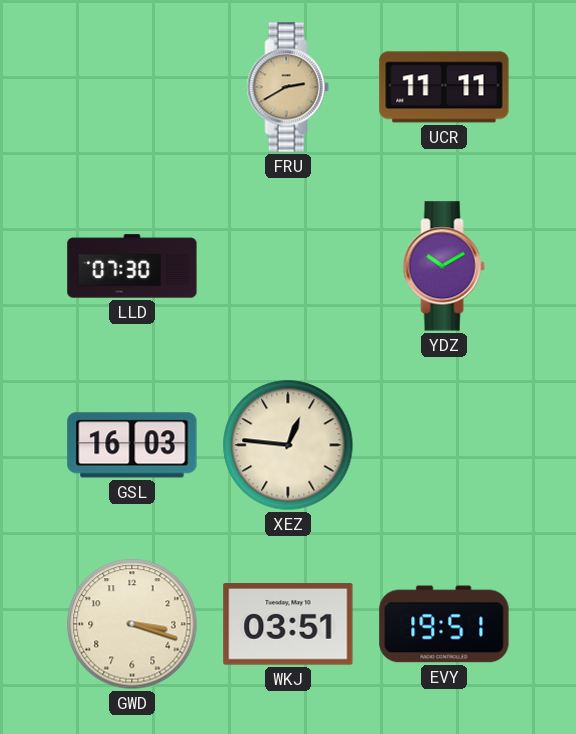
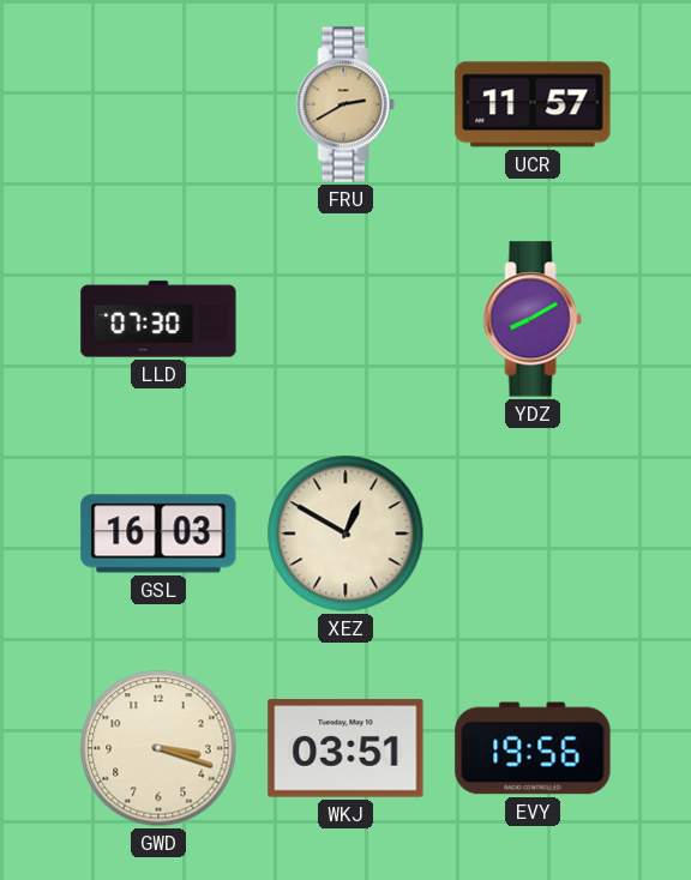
UCR: 11:11 -> 11:57
YDZ: 10:10 -> 8:10
XEZ: 12:46 -> 12:50
EVY: 19:51 -> 19:56
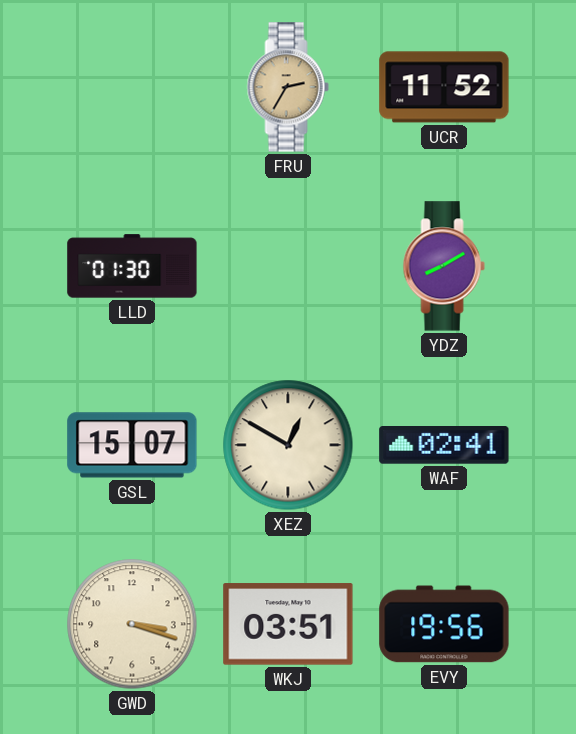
FRU: 2:40 -> 2:35
UCR: 11:57 -> 11:52
LLD: 07:30 -> 01:30
GSL: 16:03 -> 15:07
WAF: none -> 02:41
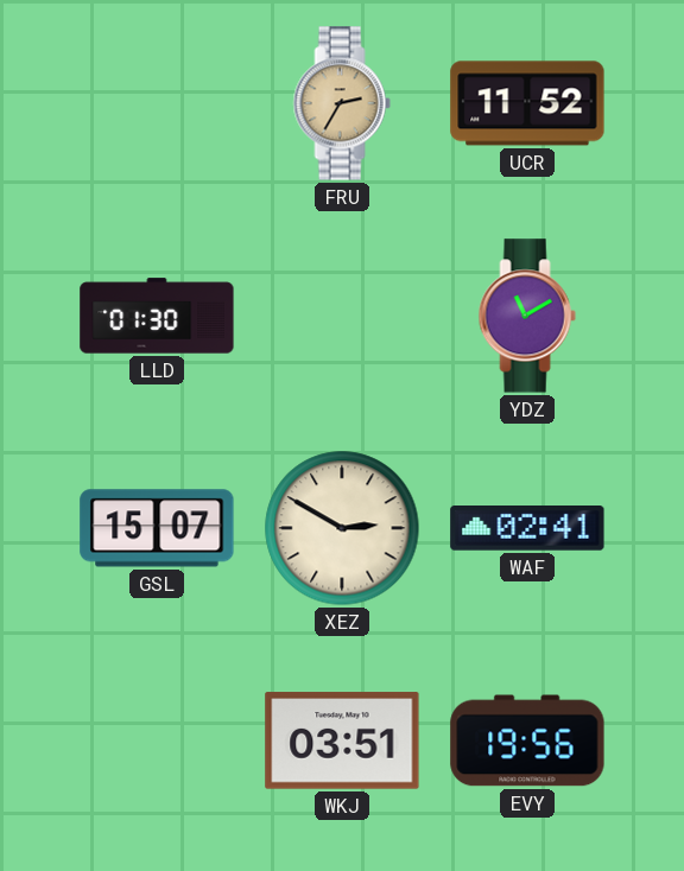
YDZ: 8:10 -> 11:10
XEZ: 12:50 -> 2:50
GWD: 3:18 -> none
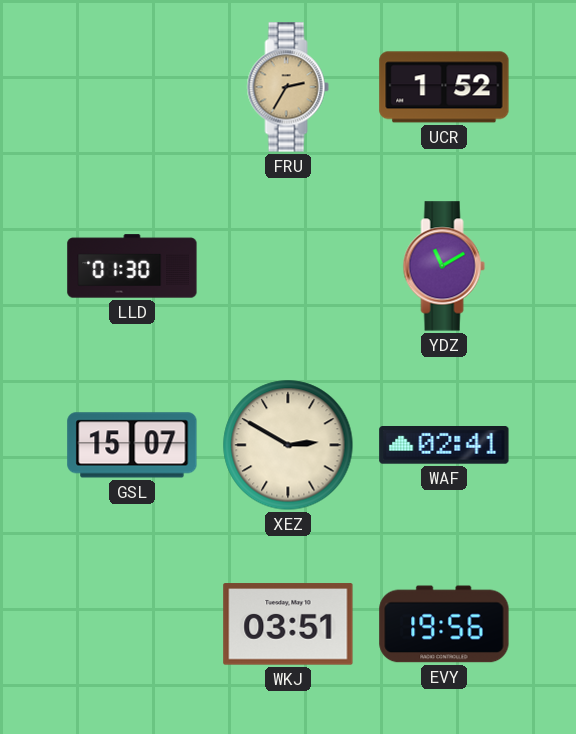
UCR: 11:52 -> 1:52
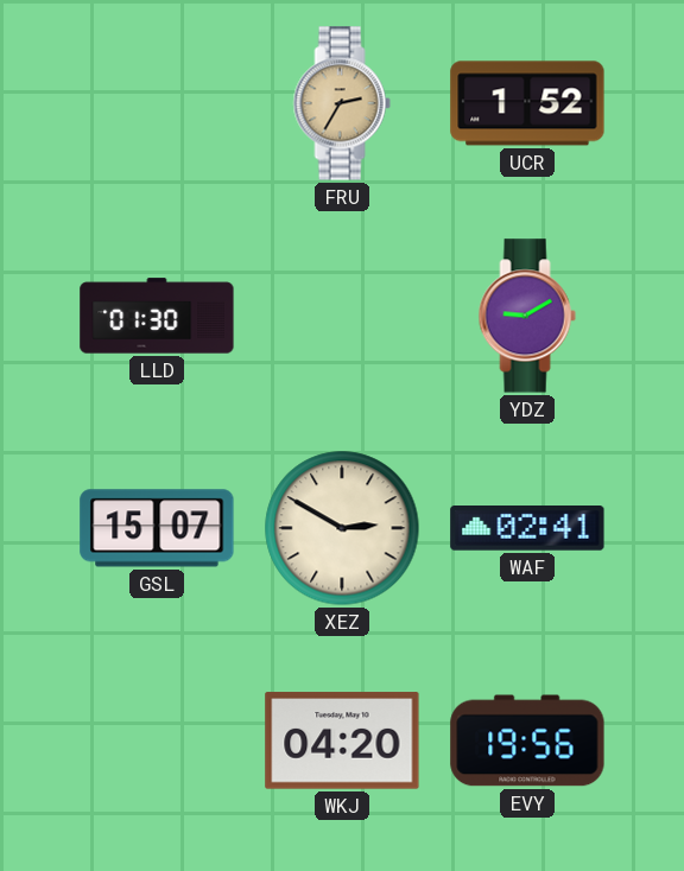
YDZ: 11:10 -> 9:10
WKJ: 03:51 -> 04:20
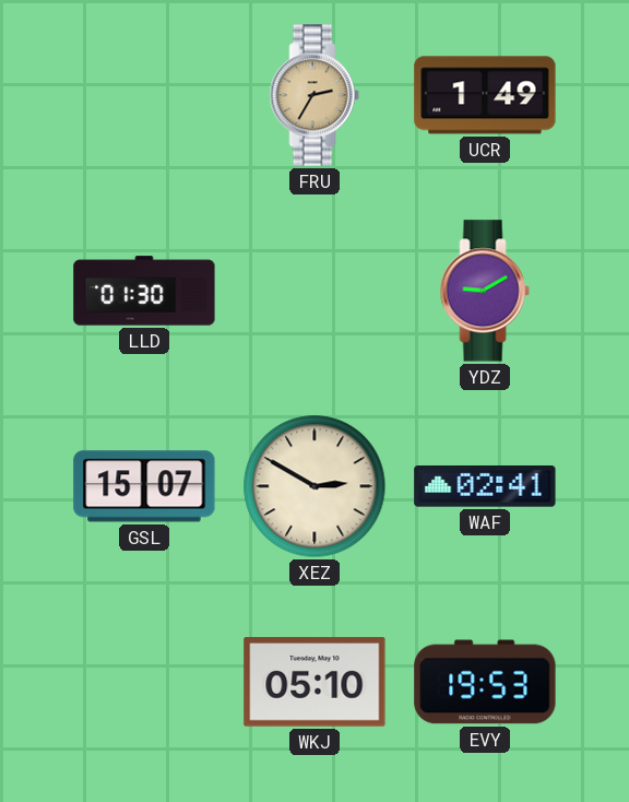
UCR: 1:52 -> 1:49
WKJ: 04:20 -> 05:10
EVY: 19:56 -> 19:53
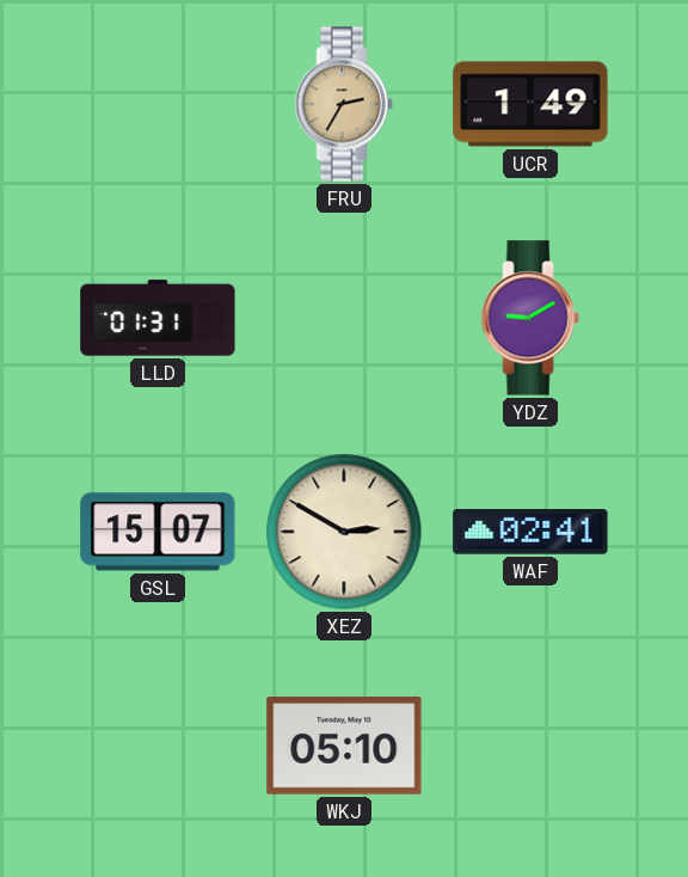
LLD: 01:30 -> 01:31
EVY: 19:53 -> none
